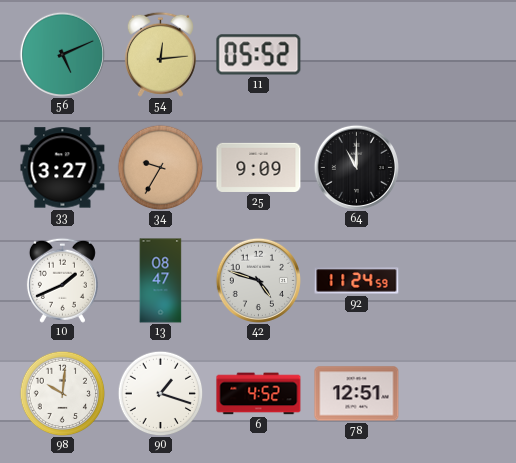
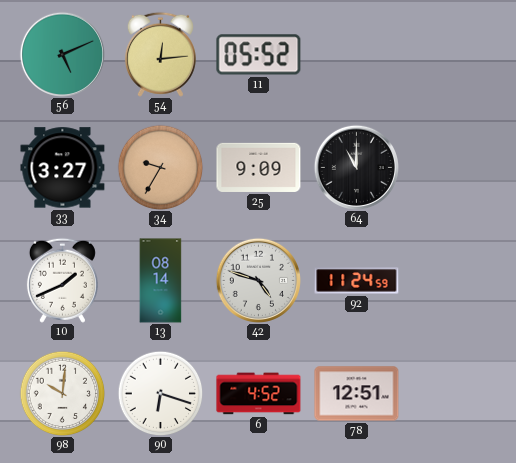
13: 08:47 -> 08:14
90: 1:18 -> 6:18
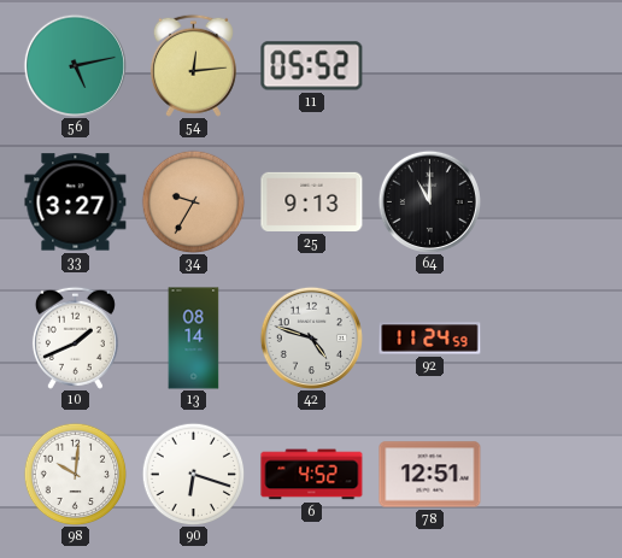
56: 5:11 -> 5:13
25: 9:09 -> 9:13
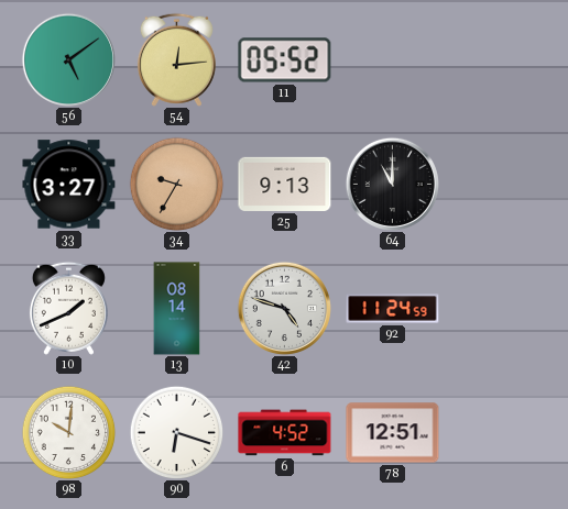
56: 5:13 -> 5:09
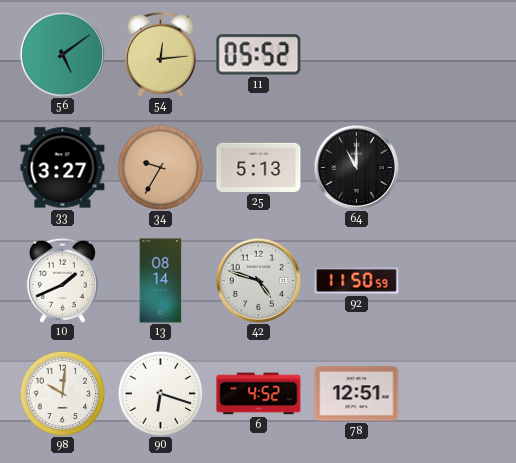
25: 9:13 -> 5:13
92: 11:24 -> 11:50
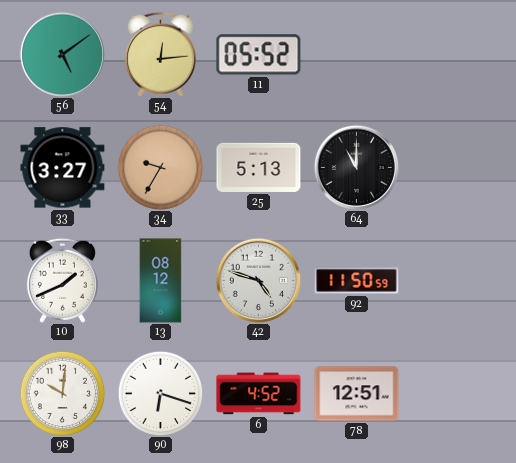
13: 08:14 -> 08:12
